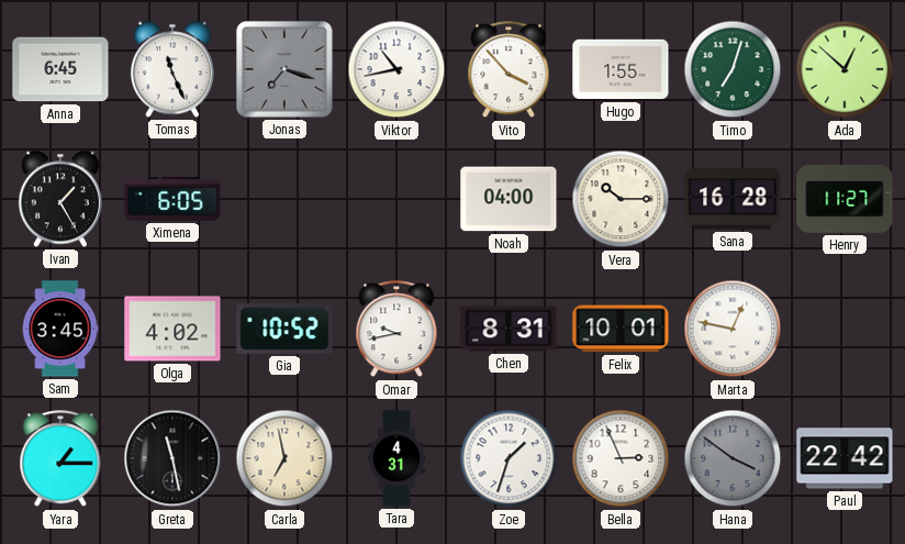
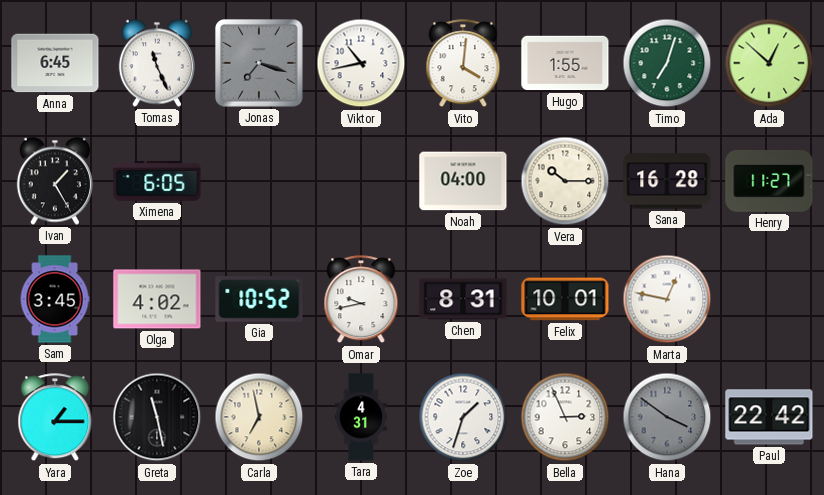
Vito: 3:53 -> 4:01
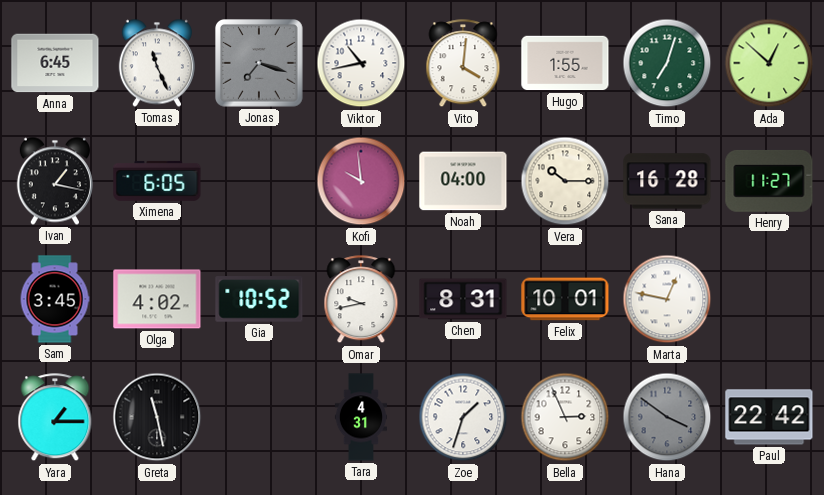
Ivan: 1:25 -> 1:17
Kofi: none -> 9:59
Carla: 6:58 -> none
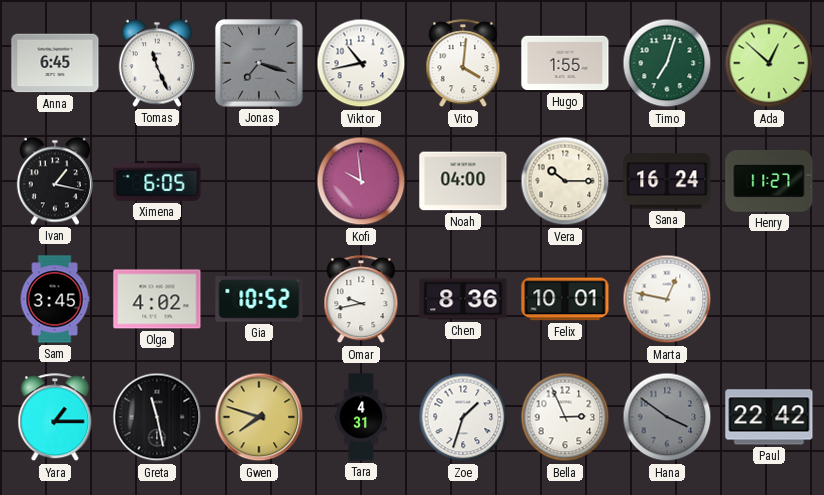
Sana: 16:28 -> 16:24
Chen: 8:31 -> 8:36
Gwen: none -> 7:48
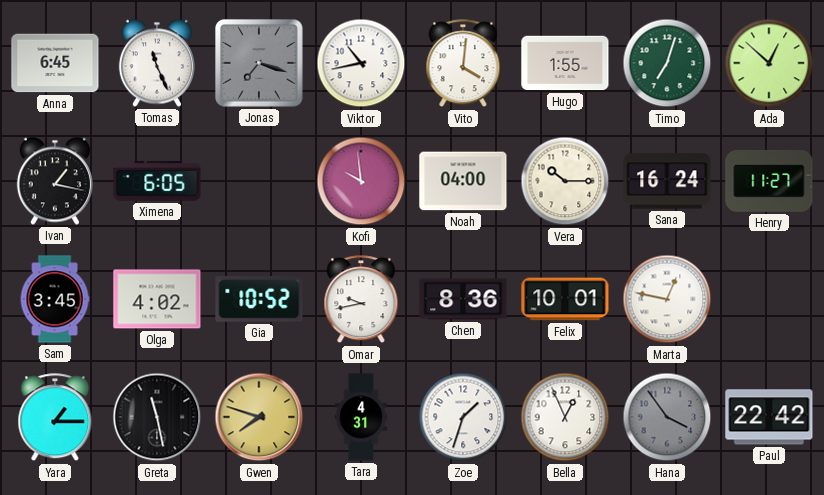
Bella: 2:56 -> 12:56
Hana: 3:51 -> 3:54
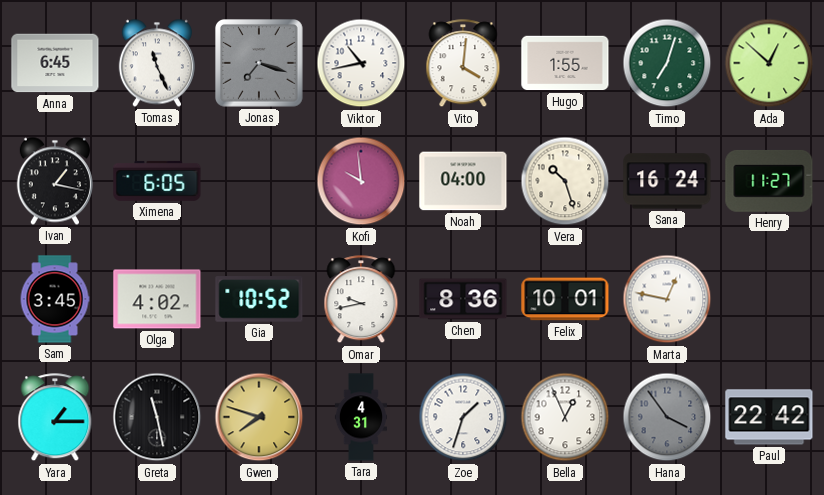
Vera: 10:15 -> 10:27
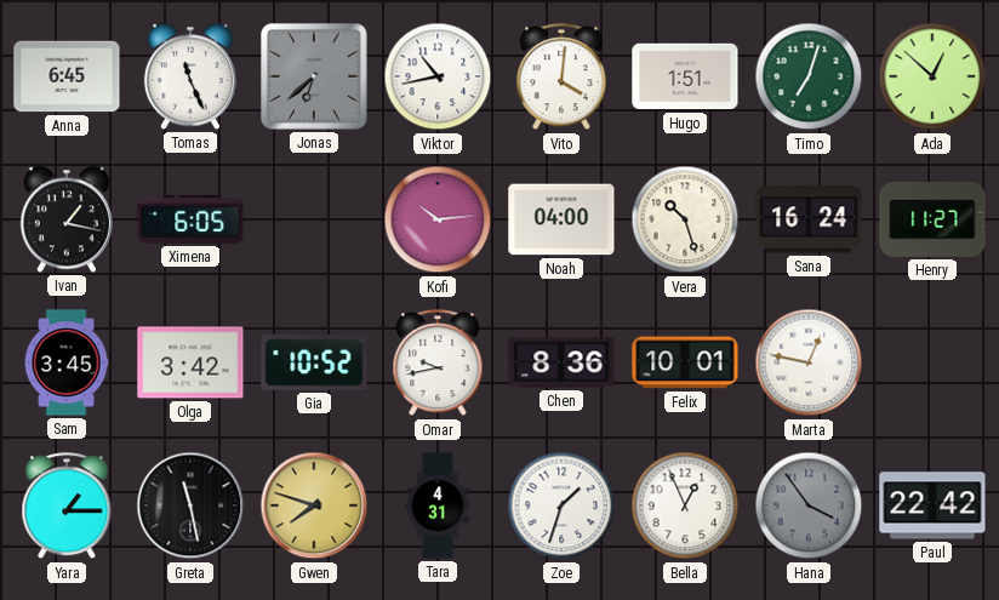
Jonas: 7:18 -> 6:38
Hugo: 1:55 -> 1:51
Kofi: 9:59 -> 10:14
Olga: 4:02 -> 3:42
